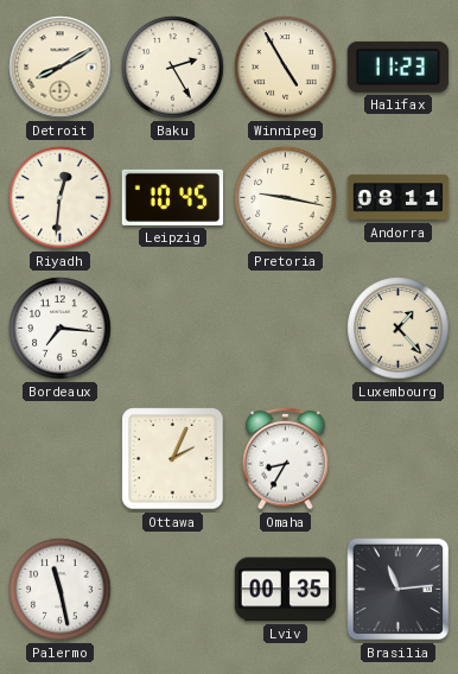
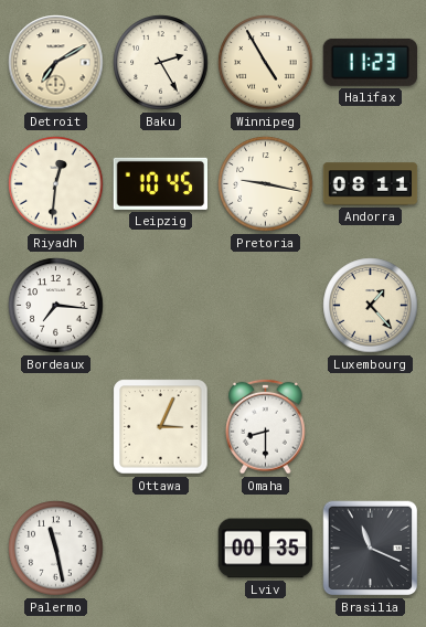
Detroit: 8:10 -> 7:10
Ottawa: 2:04 -> 3:04
Omaha: 8:35 -> 8:30
Brasilia: 11:14 -> 11:19
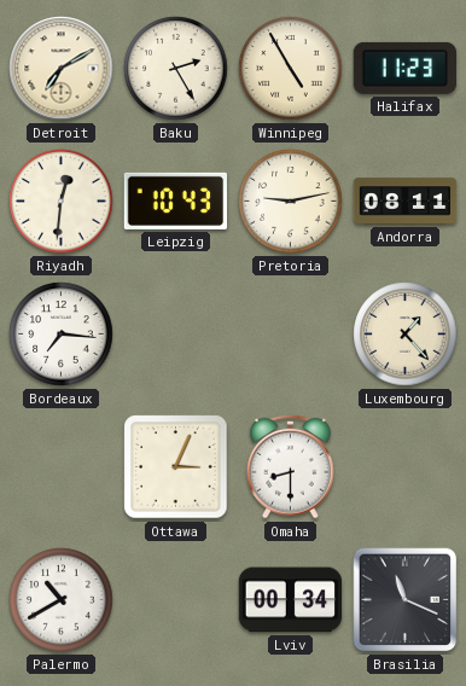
Leipzig: 10:45 -> 10:43
Pretoria: 9:17 -> 9:13
Palermo: 11:28 -> 10:40
Lviv: 00:35 -> 00:34
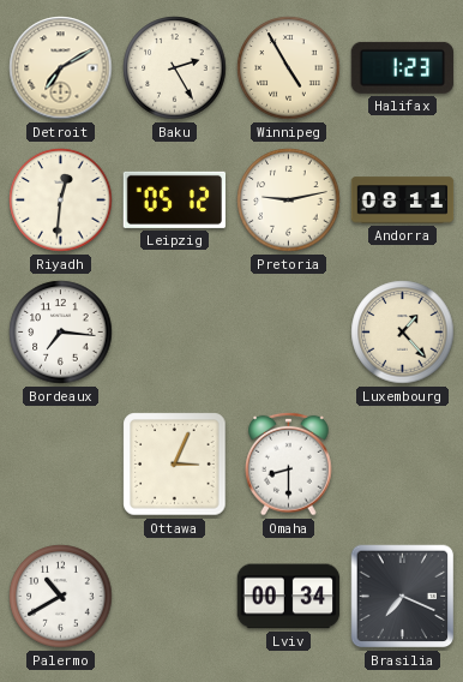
Halifax: 11:23 -> 1:23
Leipzig: 10:43 -> 05:12
Brasilia: 11:19 -> 7:19
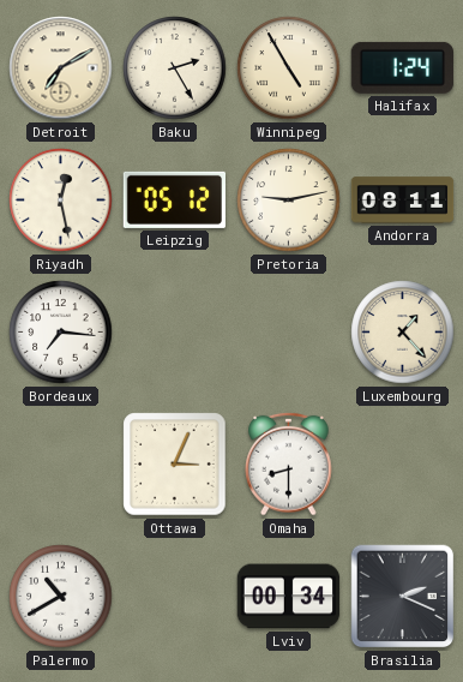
Halifax: 1:23 -> 1:24
Riyadh: 12:31 -> 12:28
Brasilia: 7:19 -> 2:19
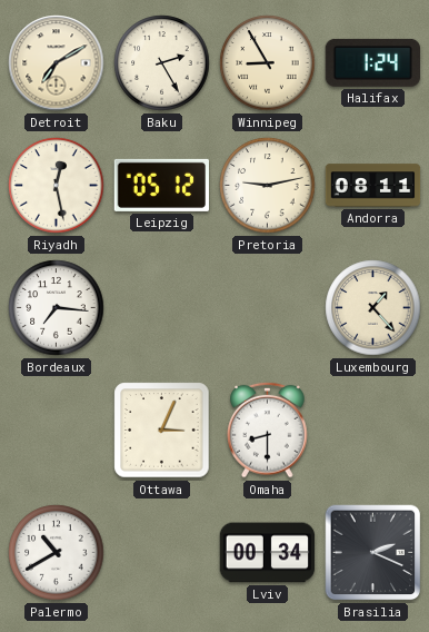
Winnipeg: 4:55 -> 8:55
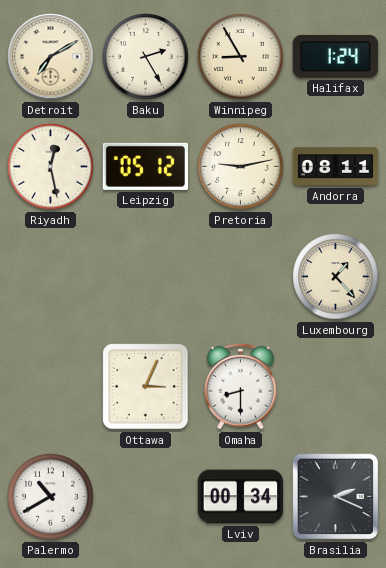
Bordeaux: 7:16 -> none
